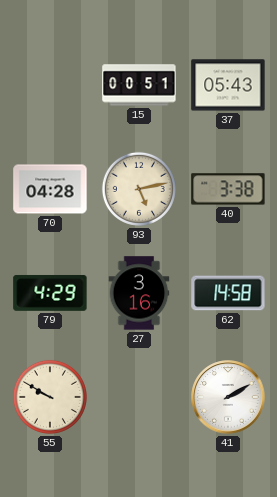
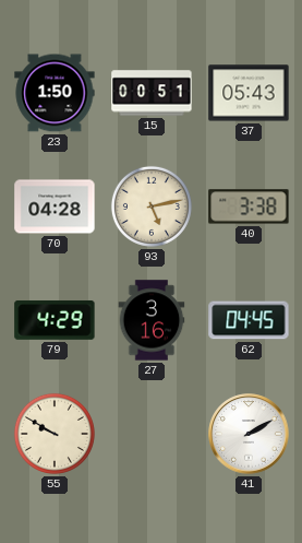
23: none -> 1:50
62: 14:58 -> 04:45
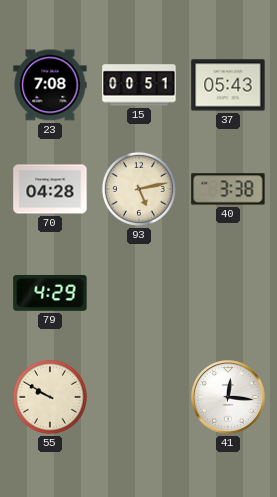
23: 1:50 -> 7:08
27: 3:16 -> none
62: 04:45 -> none
41: 2:10 -> 12:16
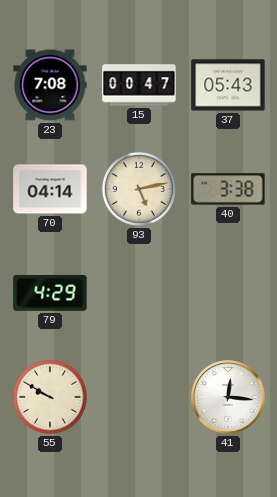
15: 00:51 -> 00:47
70: 04:28 -> 04:14
